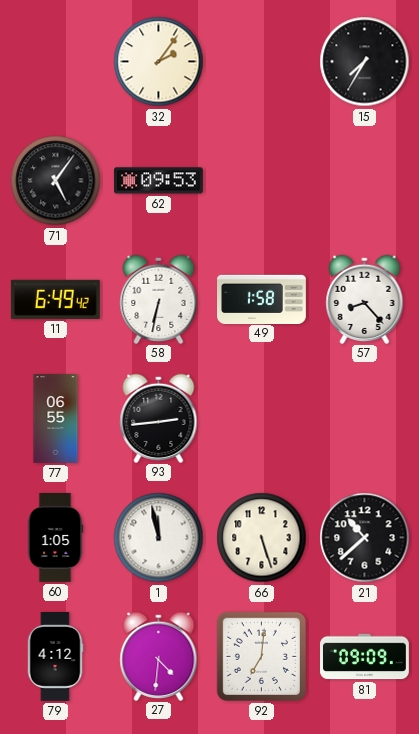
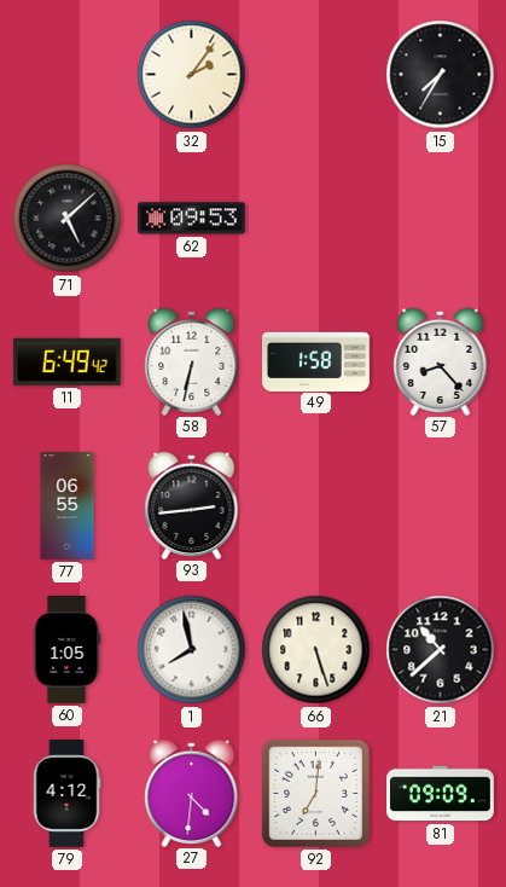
71: 5:06 -> 5:08
1: 11:58 -> 7:58
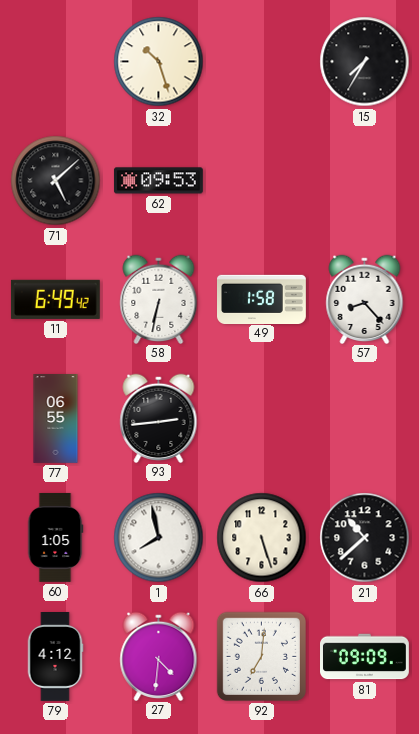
32: 2:06 -> 10:27
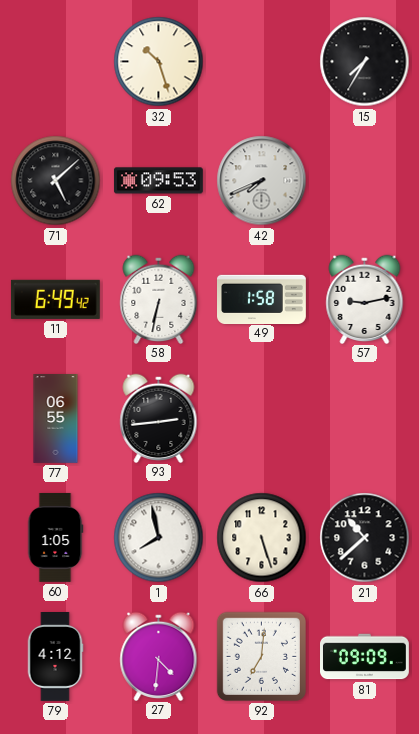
42: none -> 7:41
57: 8:23 -> 9:13
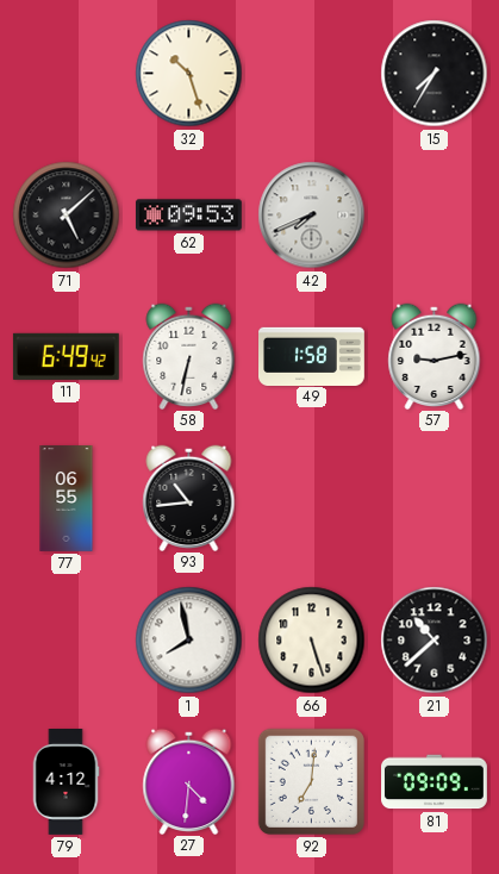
93: 2:44 -> 10:44
60: 1:05 -> none
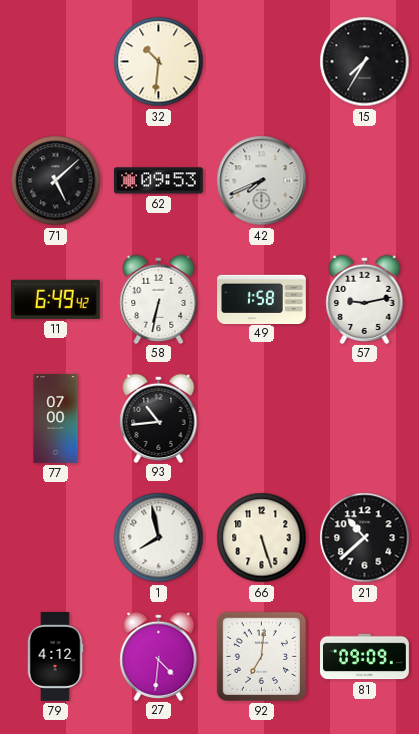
32: 10:27 -> 10:31
77: 06:55 -> 07:00
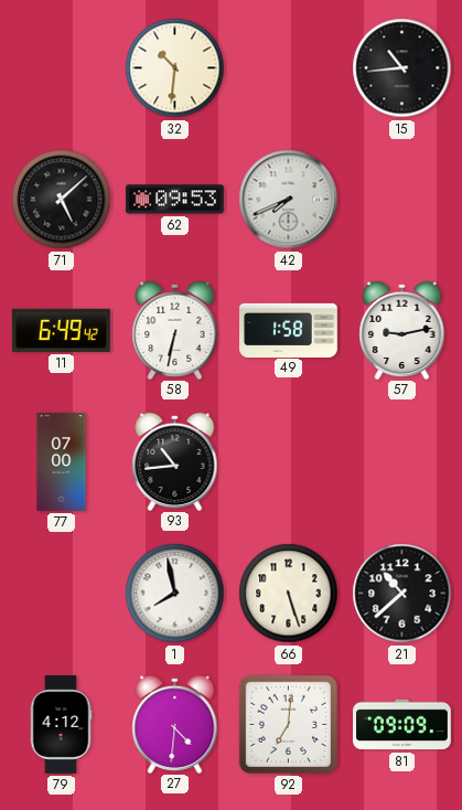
15: 7:35 -> 10:44
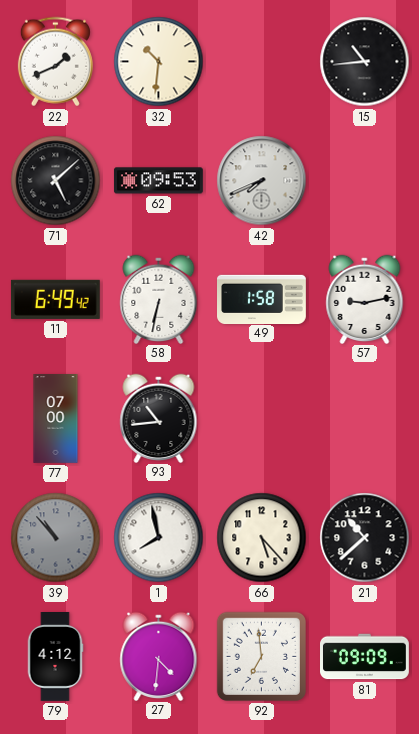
22: none -> 1:41
39: none -> 10:53
66: 5:27 -> 5:23
92: 7:01 -> 6:59
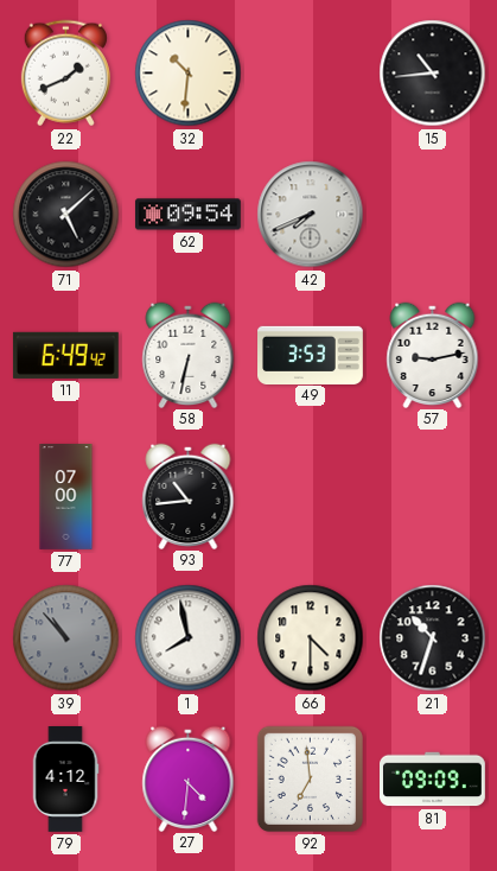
62: 09:53 -> 09:54
49: 1:58 -> 3:53
66: 5:23 -> 4:30
21: 10:38 -> 10:33
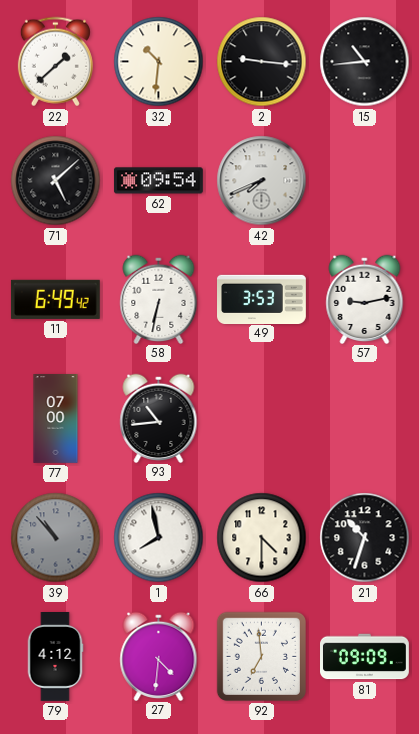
22: 1:41 -> 1:38
2: none -> 9:16
